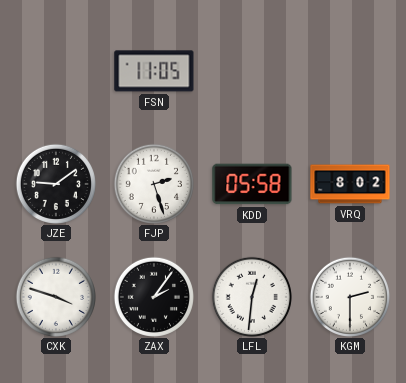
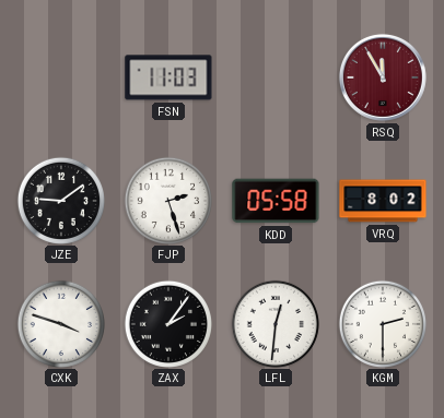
FSN: 11:05 -> 11:03
RSQ: none -> 11:55
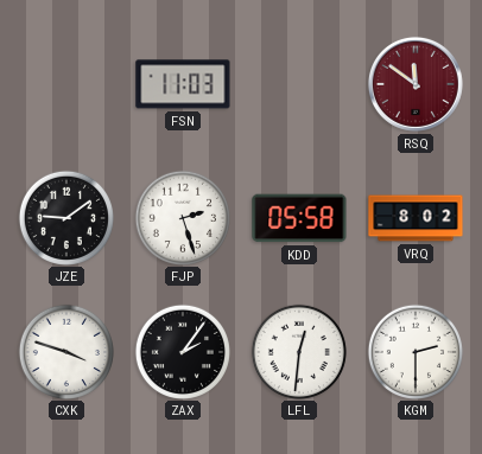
RSQ: 11:55 -> 11:51
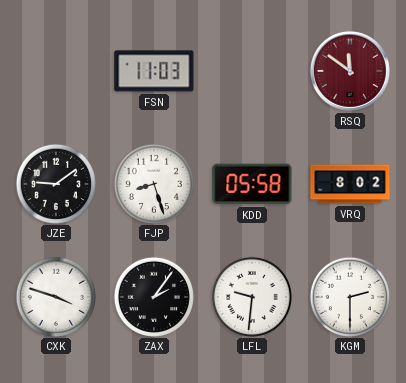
FJP: 2:27 -> 8:27
LFL: 12:31 -> 9:31
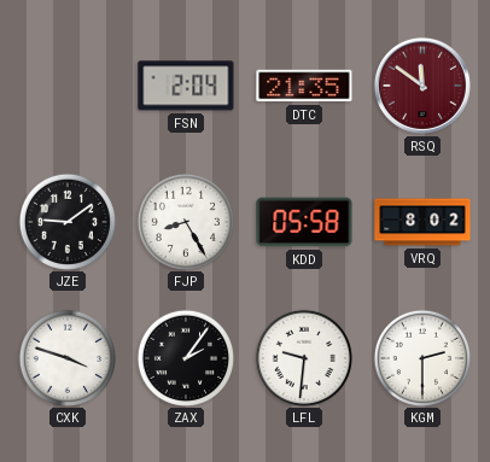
FSN: 11:03 -> 2:04
DTC: none -> 21:35
FJP: 8:27 -> 8:25
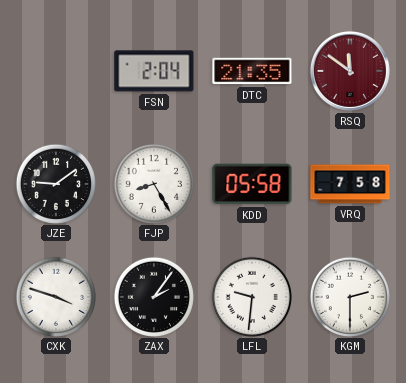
VRQ: 8:02 -> 7:58
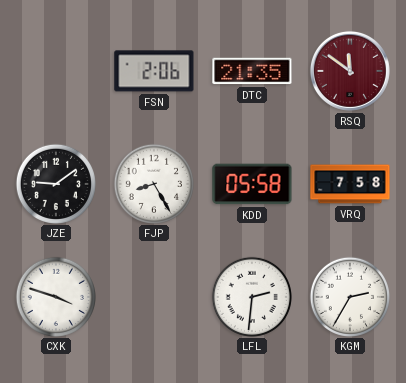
FSN: 2:04 -> 2:06
ZAX: 2:06 -> none
LFL: 9:31 -> 2:31
KGM: 2:30 -> 2:35
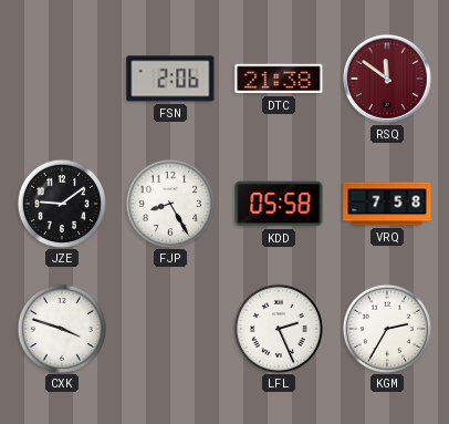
DTC: 21:35 -> 21:38
LFL: 2:31 -> 2:26
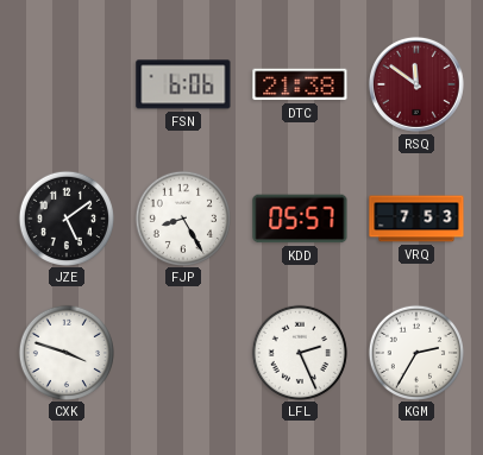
FSN: 2:06 -> 6:06
JZE: 9:09 -> 5:09
KDD: 05:58 -> 05:57
VRQ: 7:58 -> 7:53
